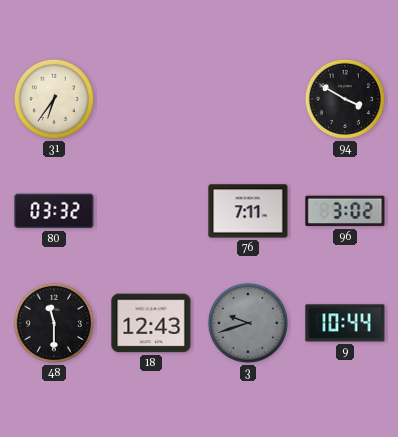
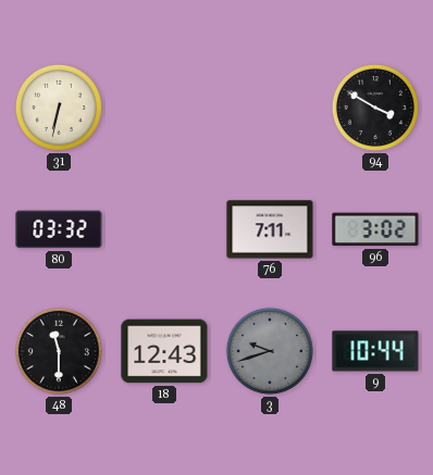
31: 6:36 -> 6:32
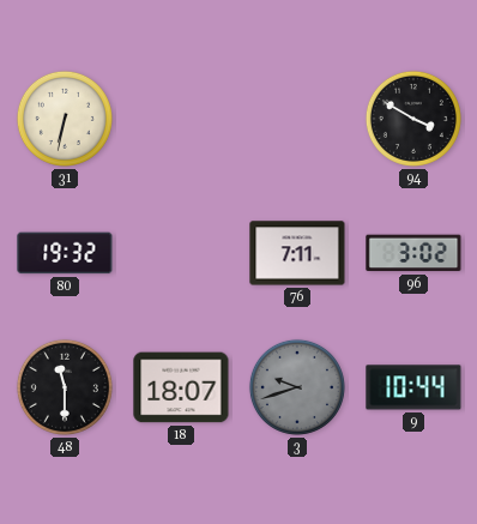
80: 03:32 -> 19:32
18: 12:43 -> 18:07
